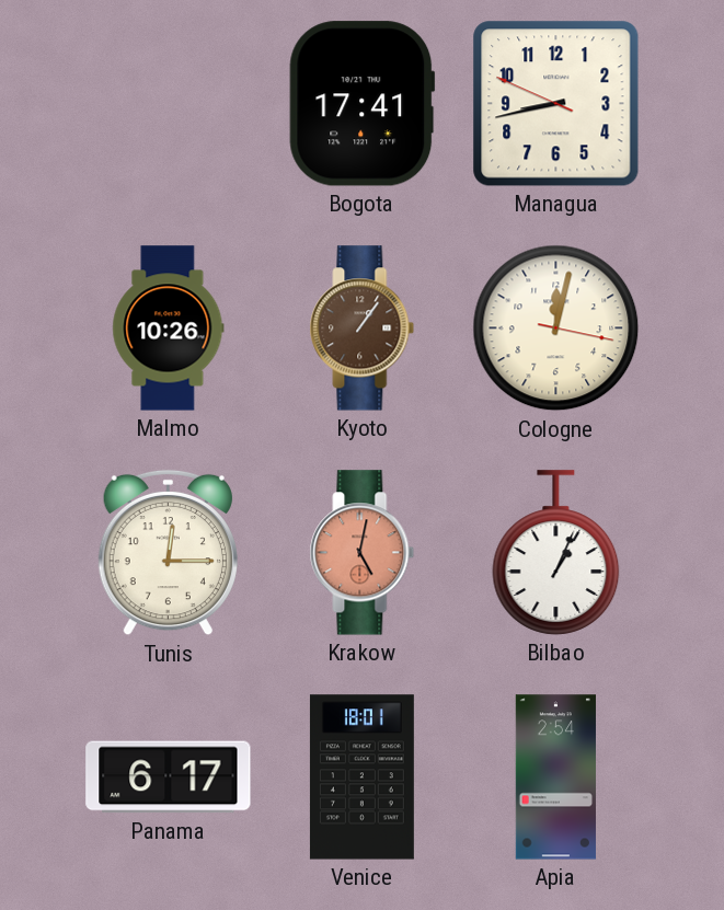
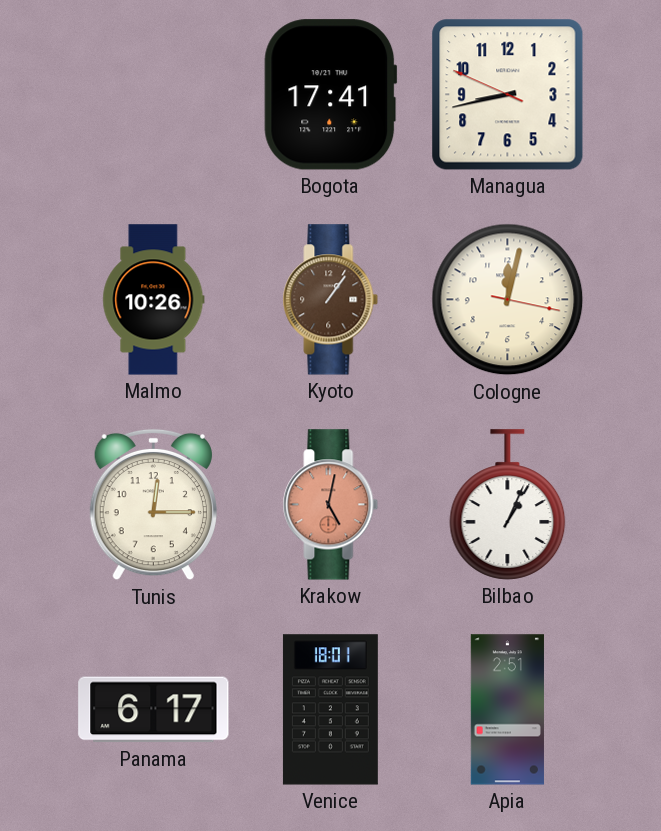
Apia: 2:54 -> 2:51
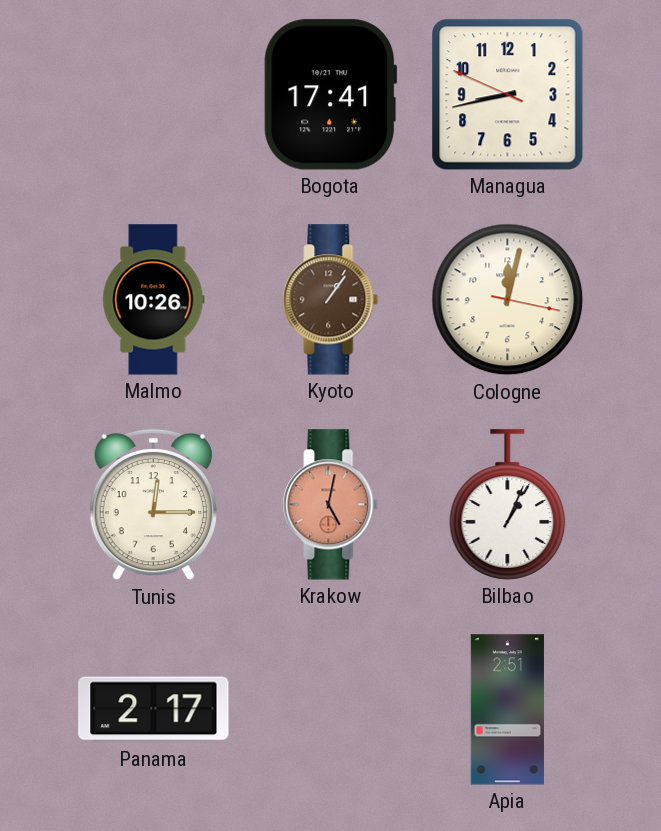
Panama: 6:17 -> 2:17
Venice: 18:01 -> none
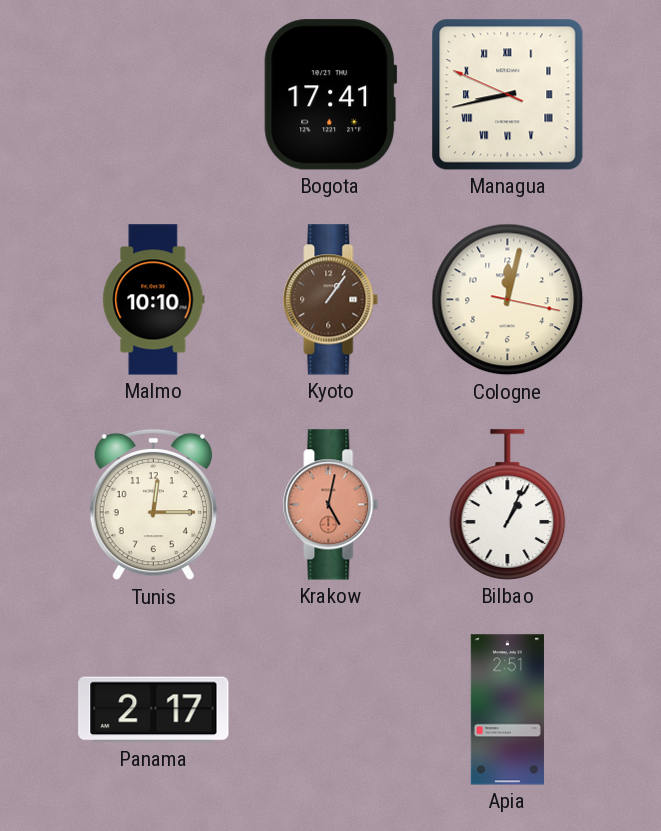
Managua numerals: Arabic -> Roman
Malmo: 10:26 -> 10:10
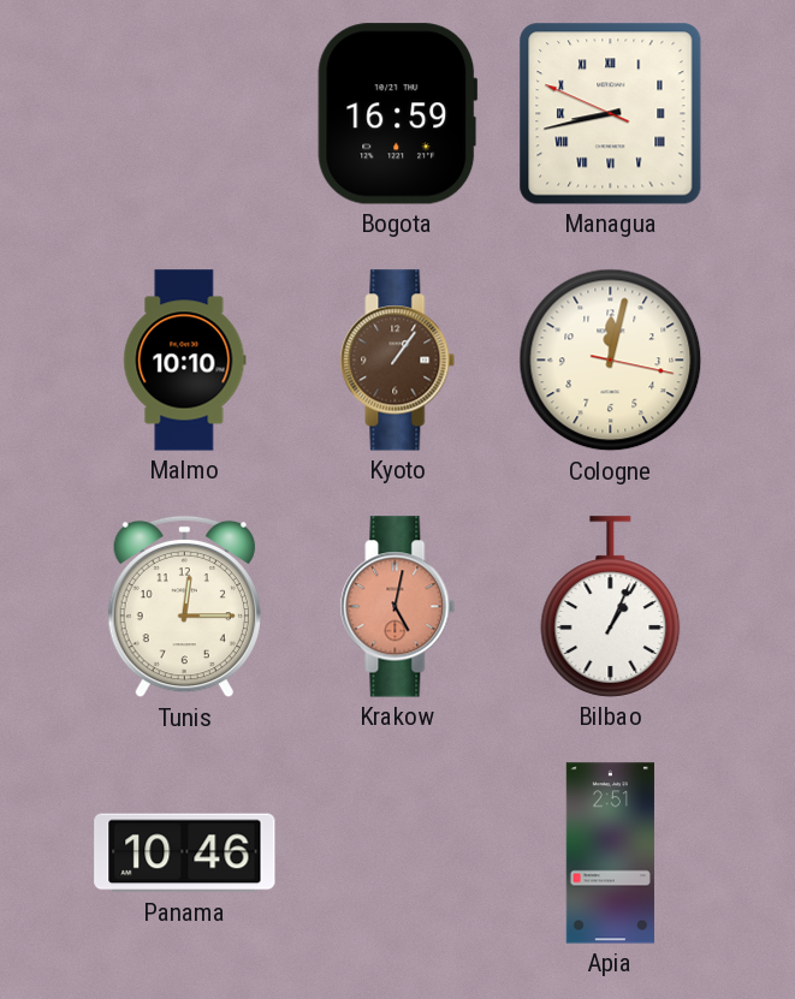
Bogota: 17:41 -> 16:59
Panama: 2:17 -> 10:46
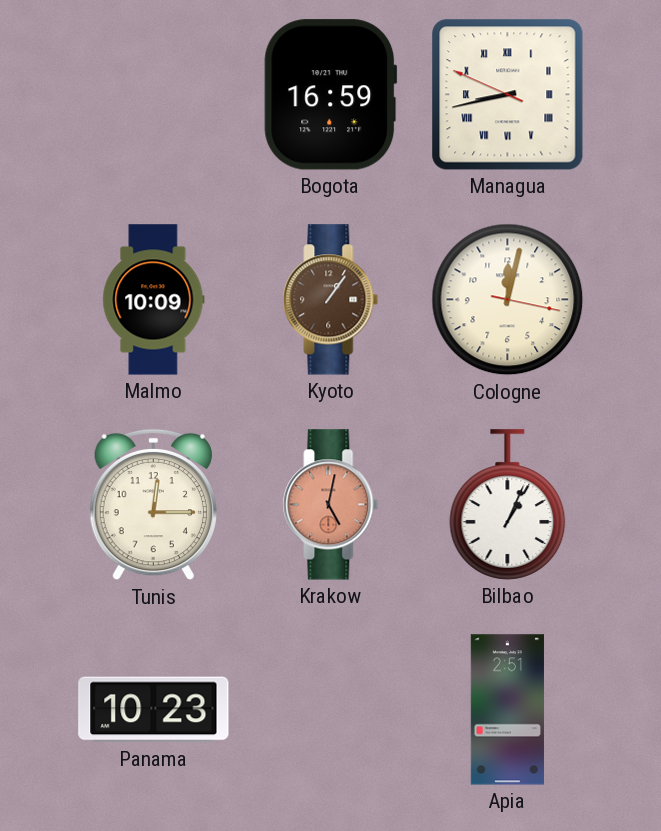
Malmo: 10:10 -> 10:09
Panama: 10:46 -> 10:23
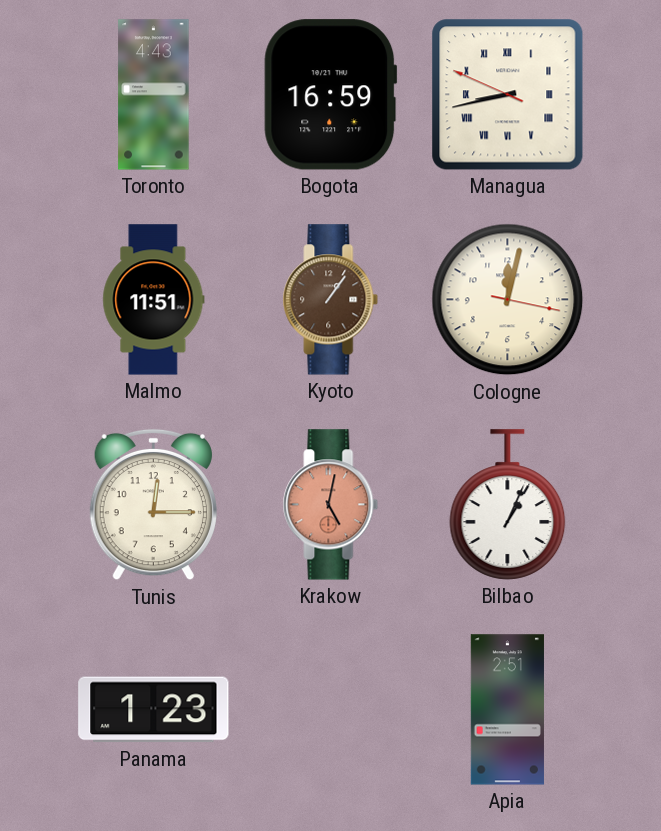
Toronto: none -> 4:43
Malmo: 10:09 -> 11:51
Panama: 10:23 -> 1:23
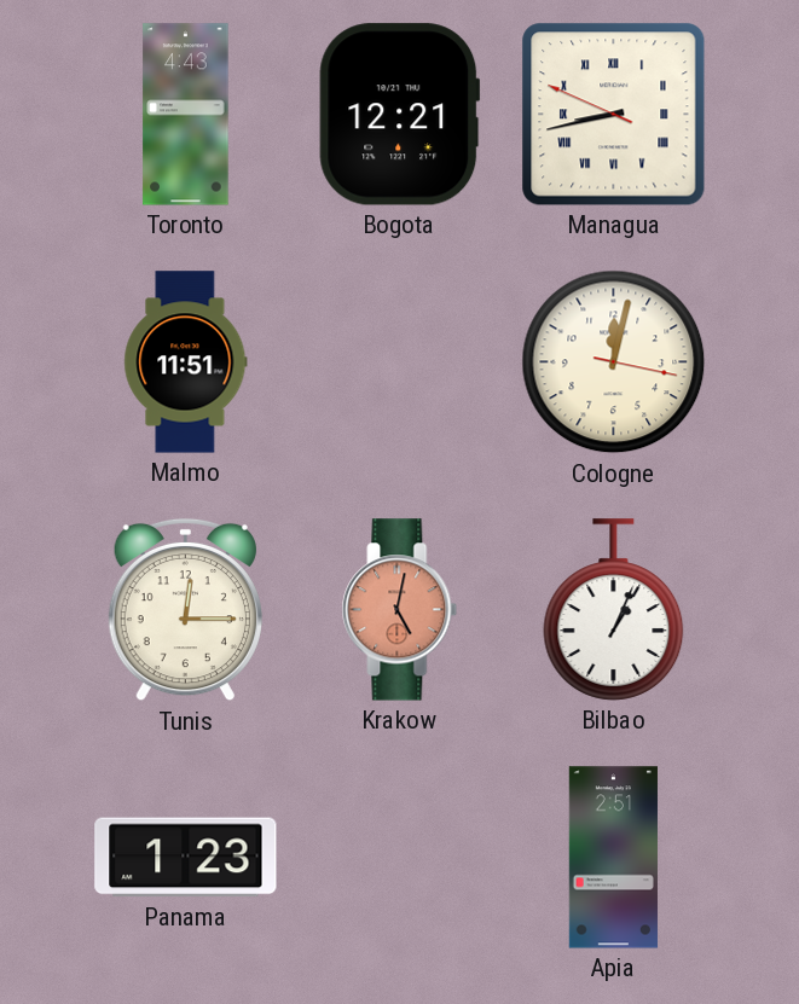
Bogota: 16:59 -> 12:21
Kyoto: 1:06 -> none
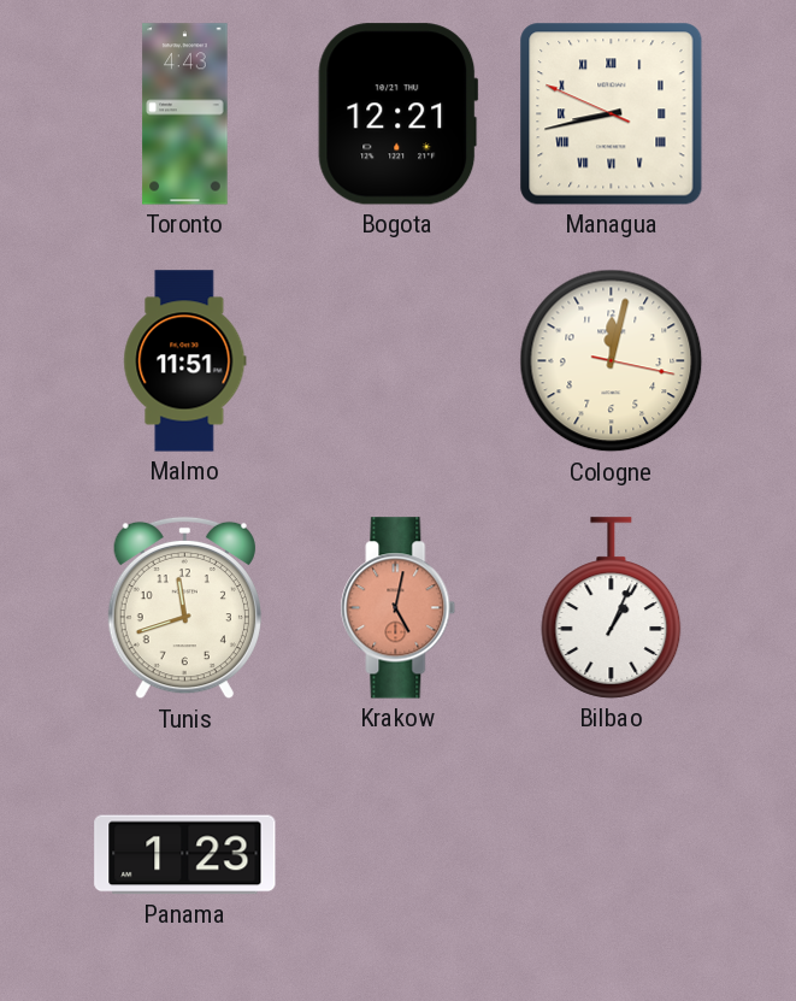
Tunis: 12:15 -> 11:42
Apia: 2:51 -> none
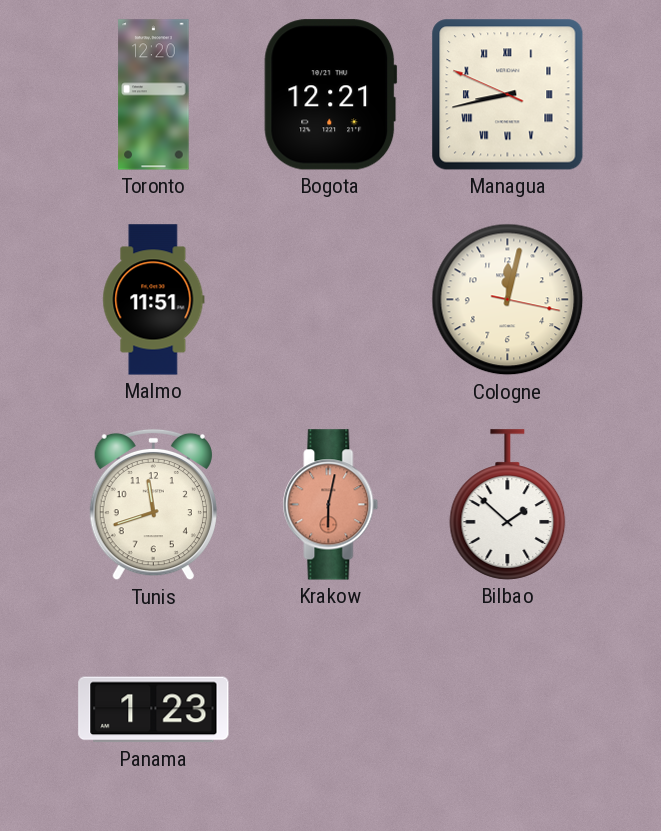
Toronto: 4:43 -> 12:20
Krakow: 5:02 -> 6:02
Bilbao: 1:04 -> 1:52
